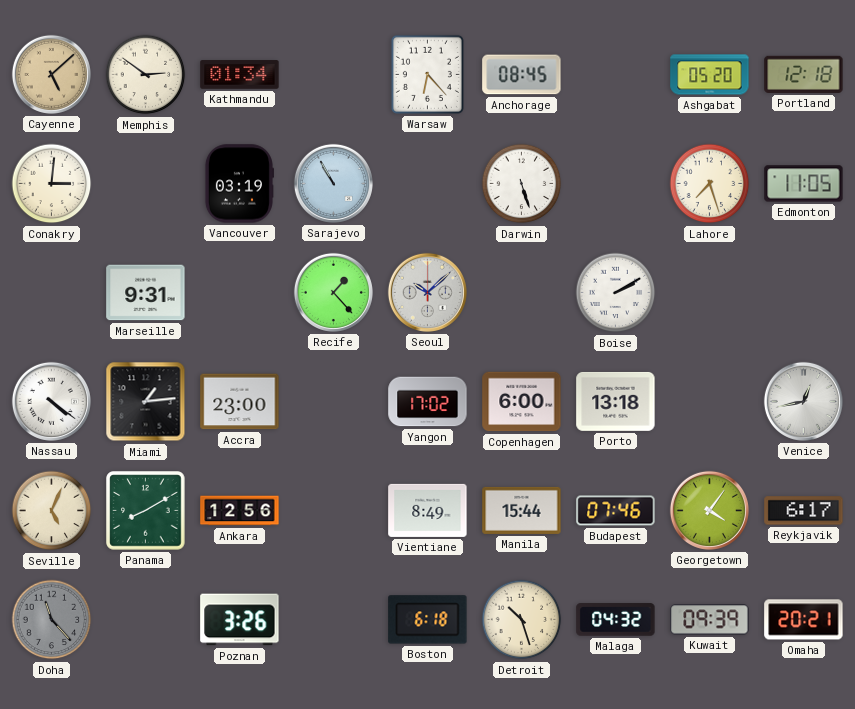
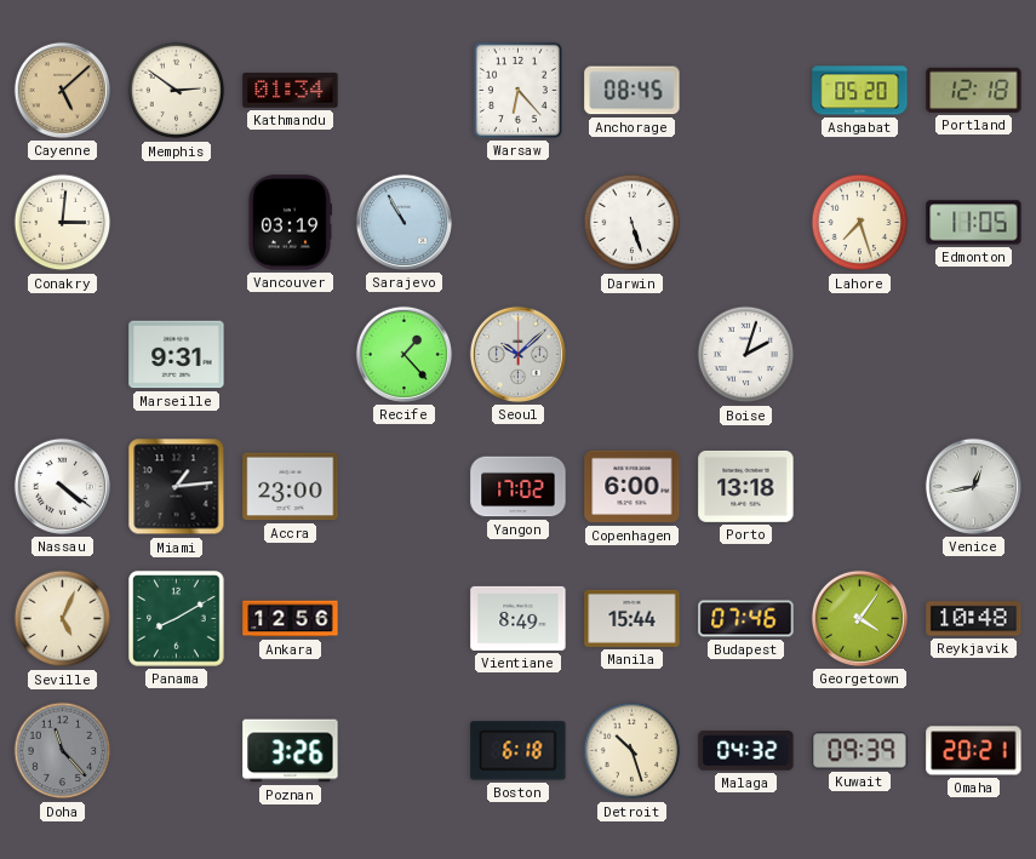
Boise: 2:10 -> 2:03
Reykjavik: 6:17 -> 10:48
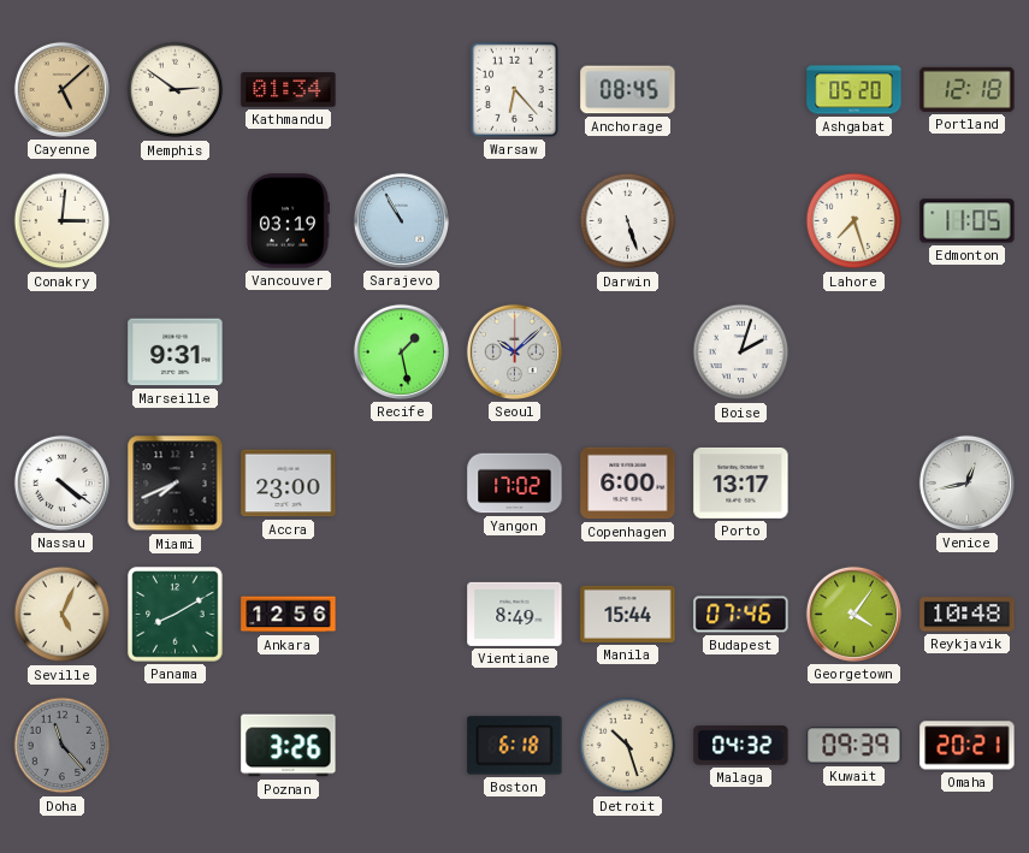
Recife: 1:23 -> 1:28
Miami: 1:14 -> 7:41
Porto: 13:18 -> 13:17
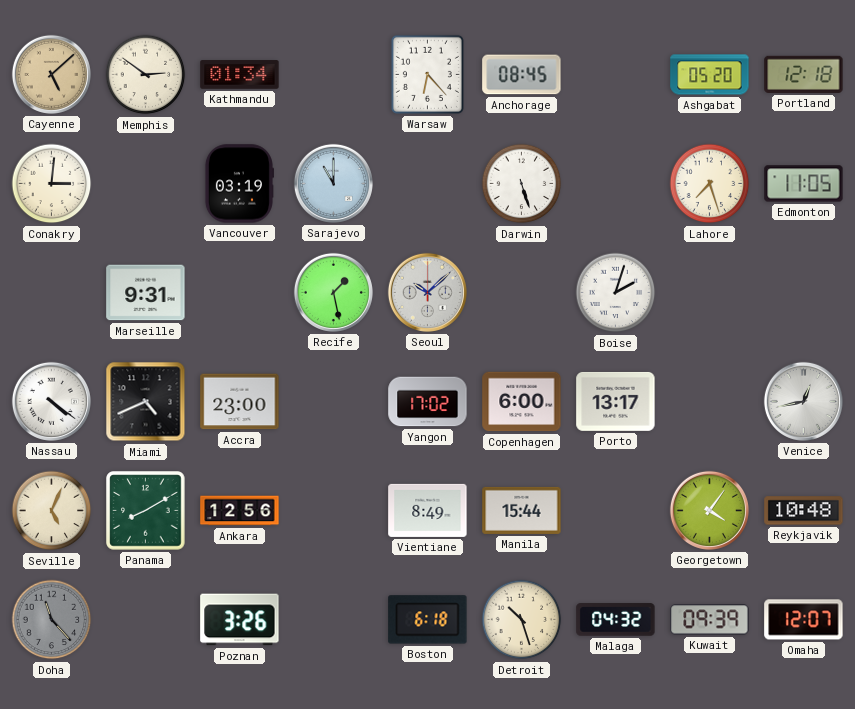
Sarajevo: 10:55 -> 11:00
Miami: 7:41 -> 4:41
Budapest: 07:46 -> none
Omaha: 20:21 -> 12:07
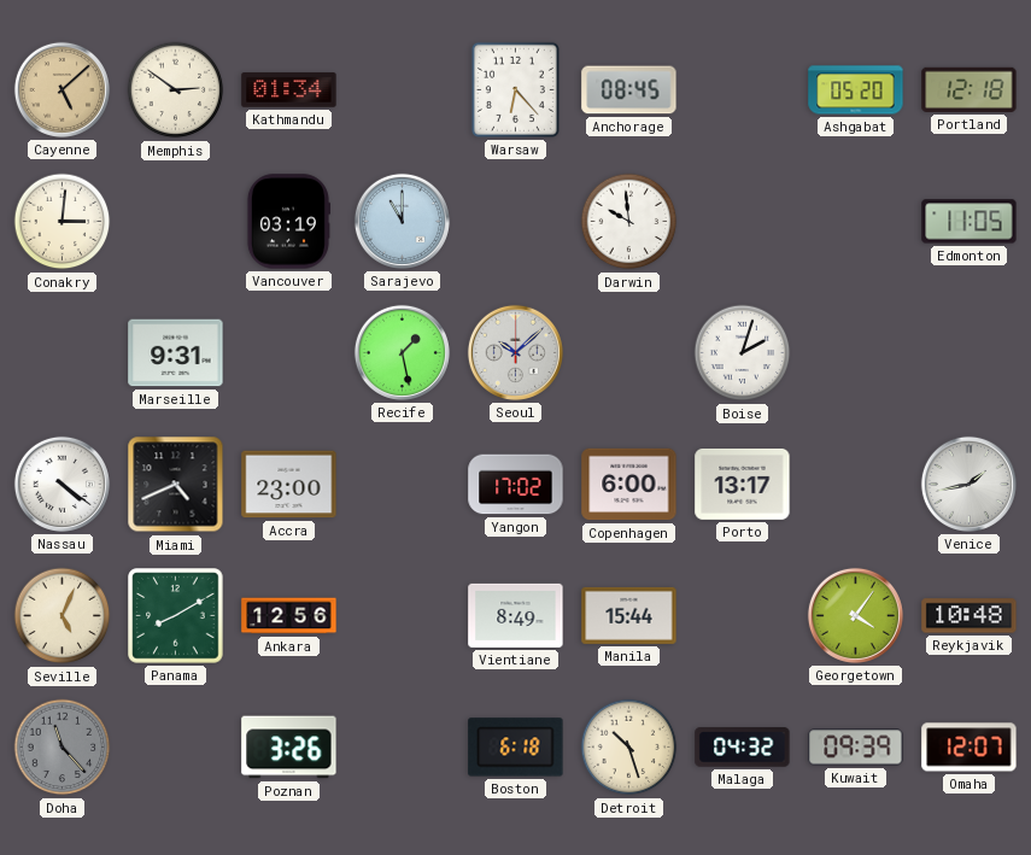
Darwin: 5:27 -> 9:59
Lahore: 7:27 -> none
Venice: 12:43 -> 1:43
